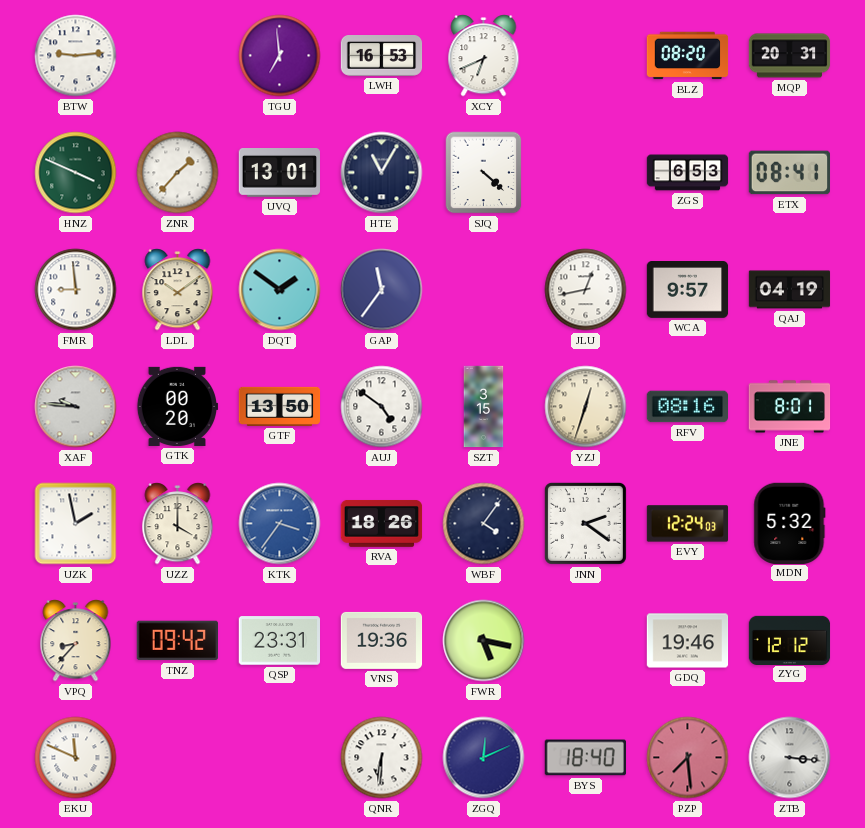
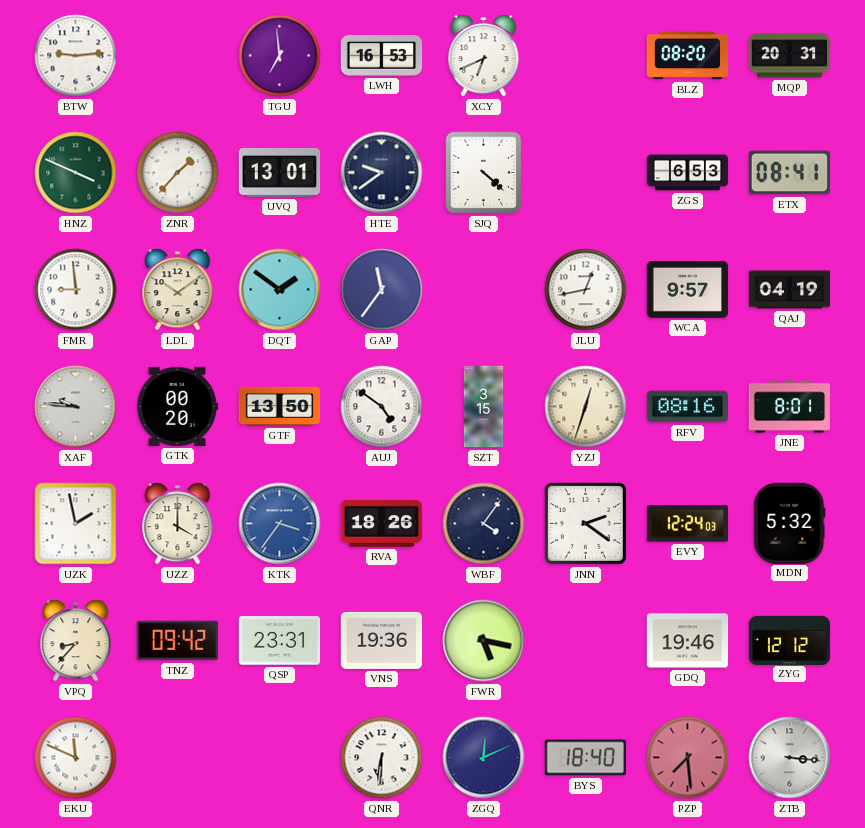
HTE: 11:05 -> 9:39
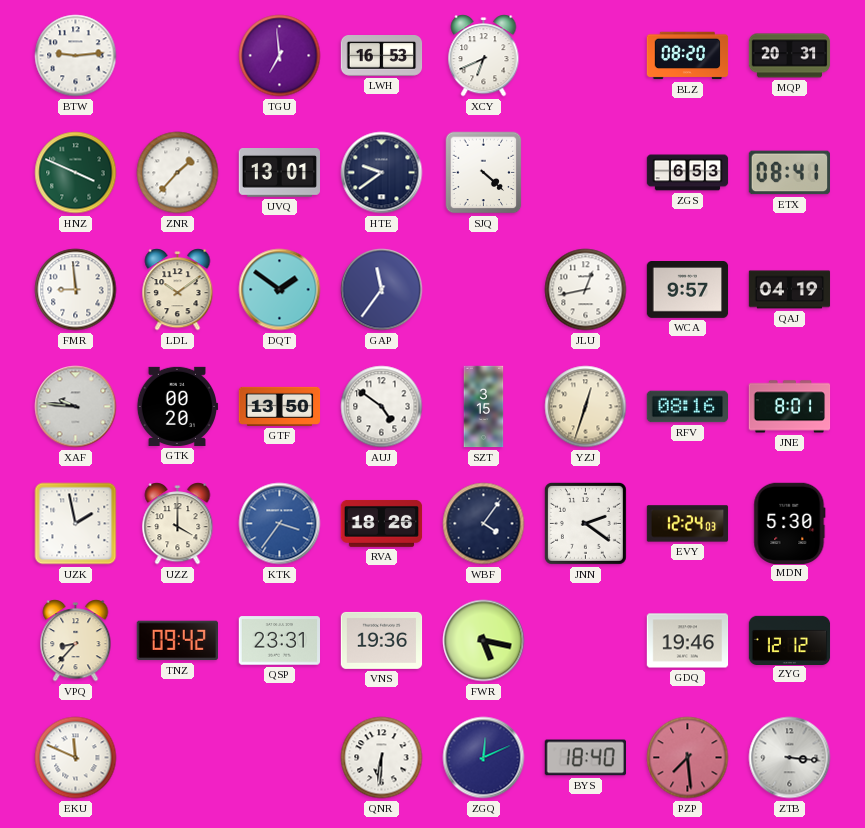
MDN: 5:32 -> 5:30
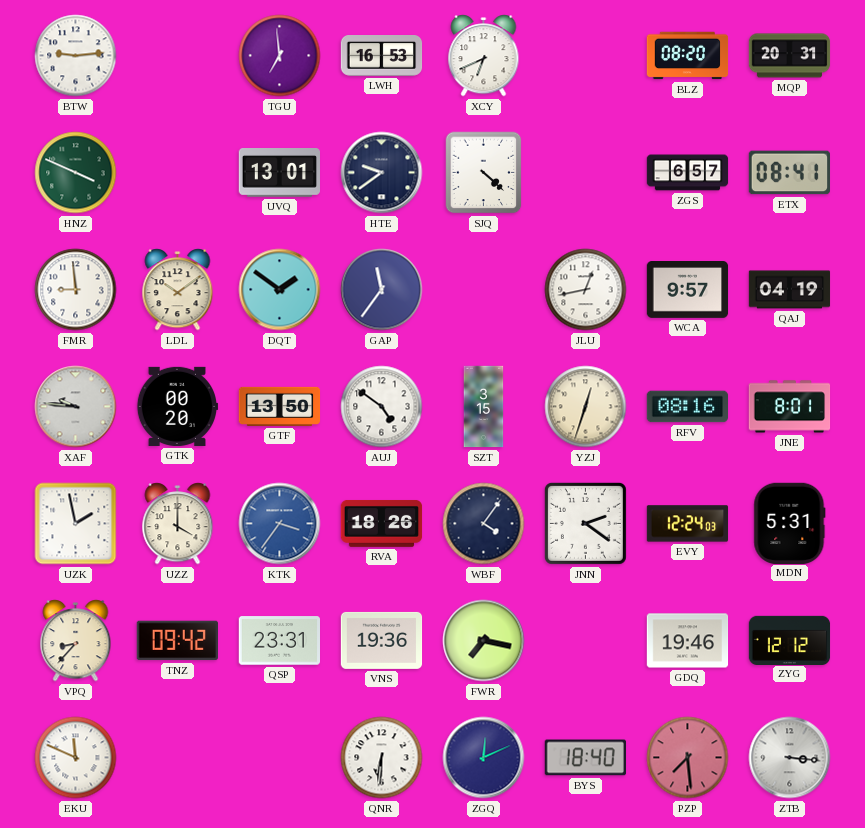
ZNR: 1:37 -> none
ZGS: 6:53 -> 6:57
MDN: 5:30 -> 5:31
FWR: 5:17 -> 7:17
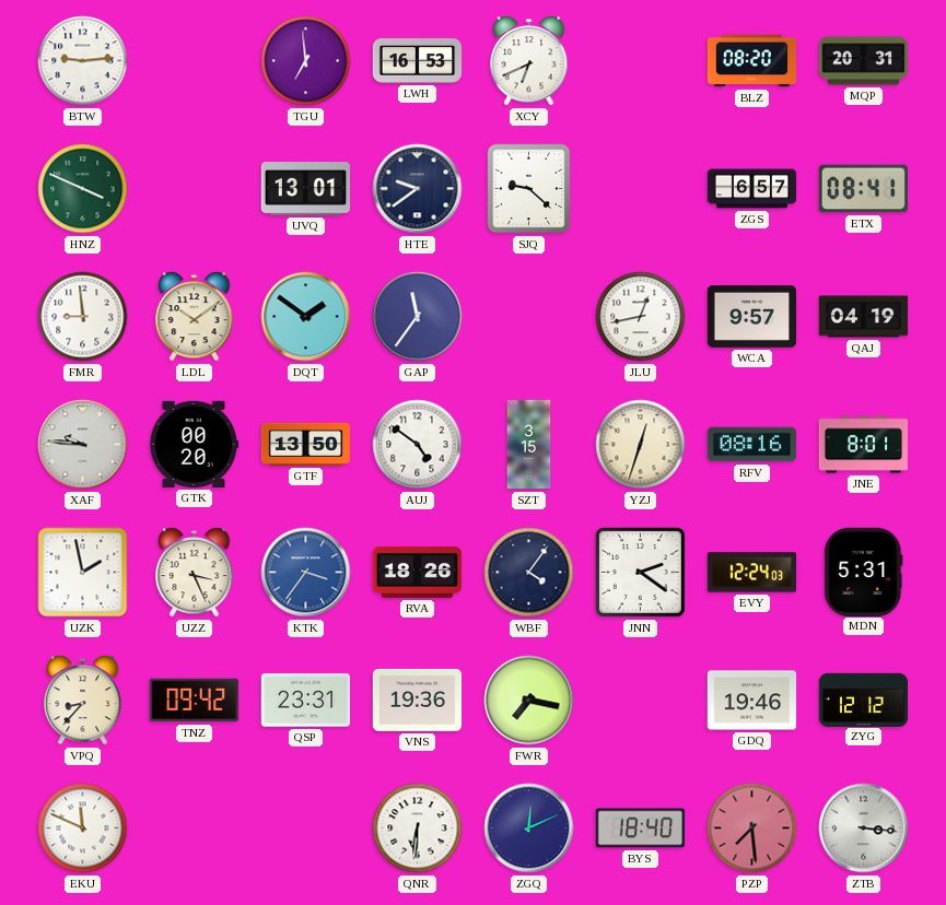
SJQ: 4:22 -> 9:22
UZZ: 4:00 -> 3:26
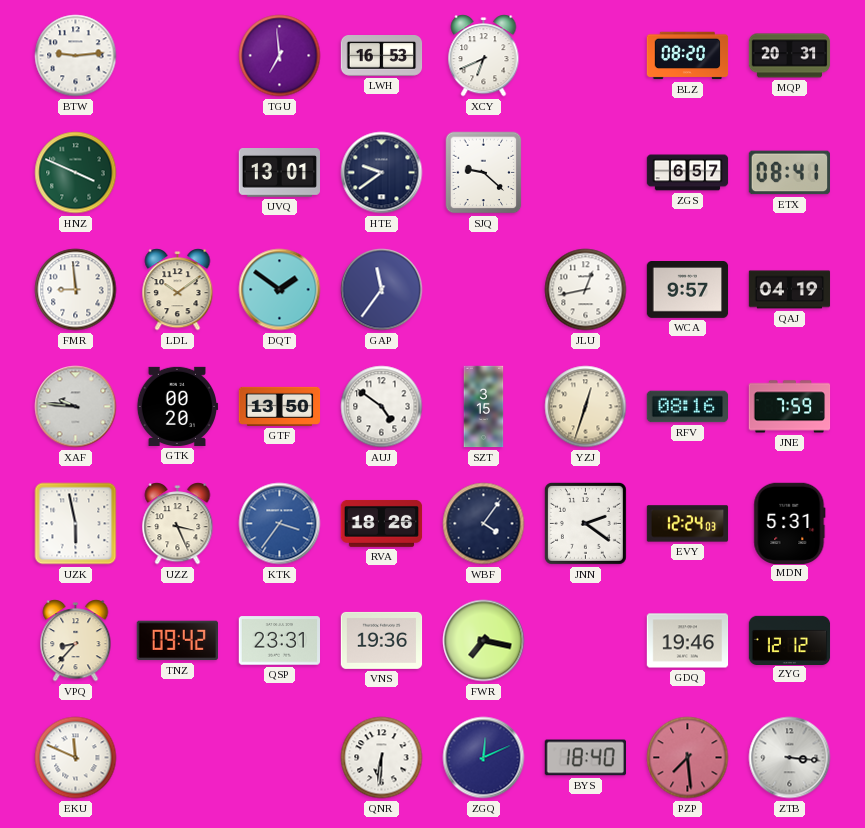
JNE: 8:01 -> 7:59
UZK: 1:58 -> 5:58
